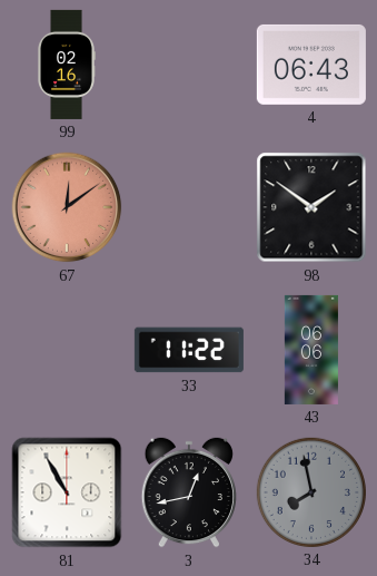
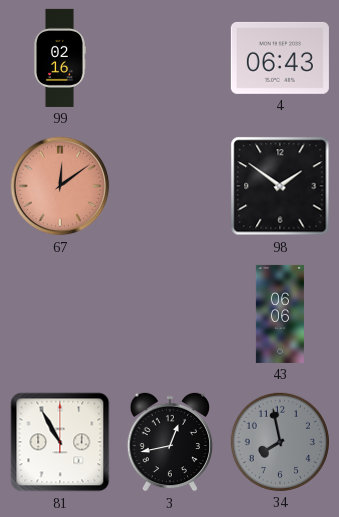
33: 11:22 -> none
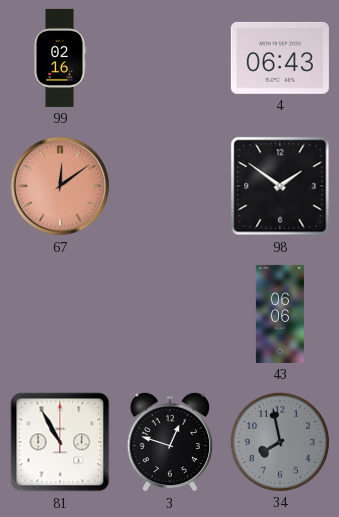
3: 12:43 -> 12:48
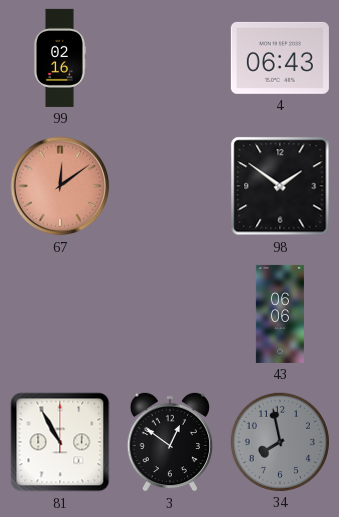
3: 12:48 -> 12:51
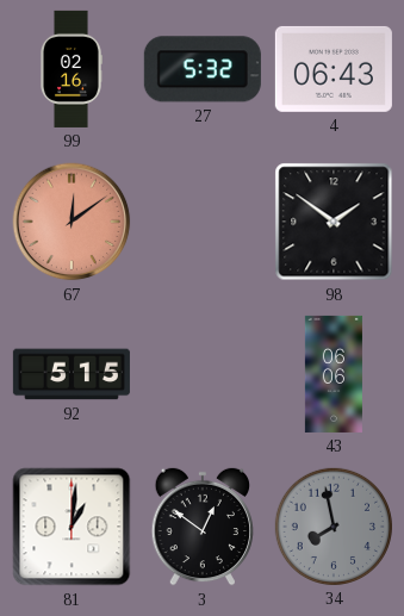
27: none -> 5:32
92: none -> 5:15
81: 10:55 -> 1:01
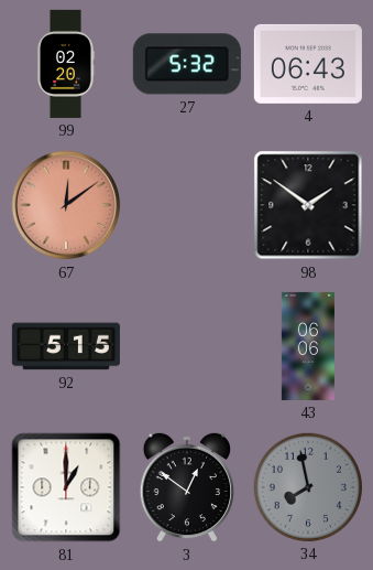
99: 02:16 -> 02:20
81: 1:01 -> 1:00
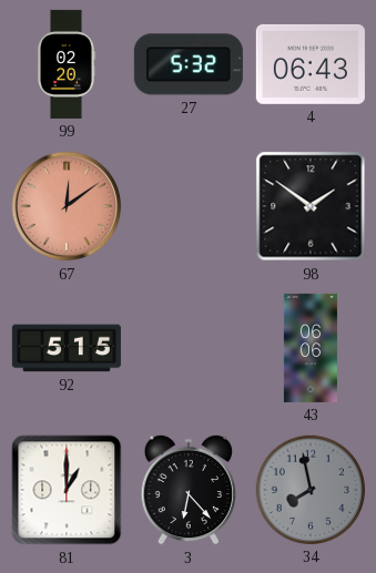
3: 12:51 -> 6:23
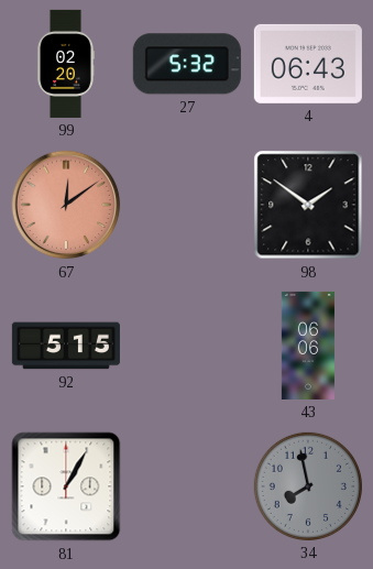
81: 1:00 -> 1:05
3: 6:23 -> none
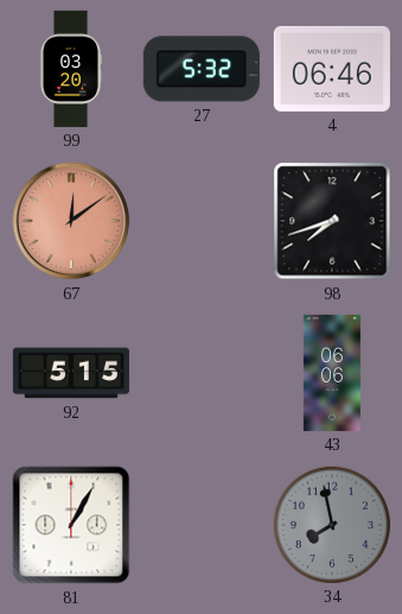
99: 02:20 -> 03:20
4: 06:43 -> 06:46
98: 1:51 -> 7:42
